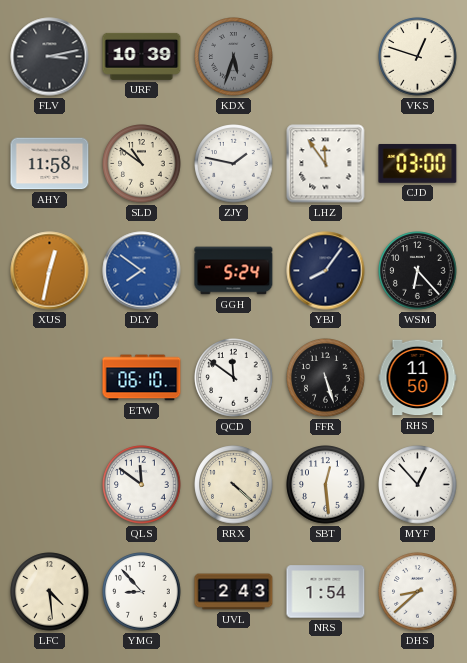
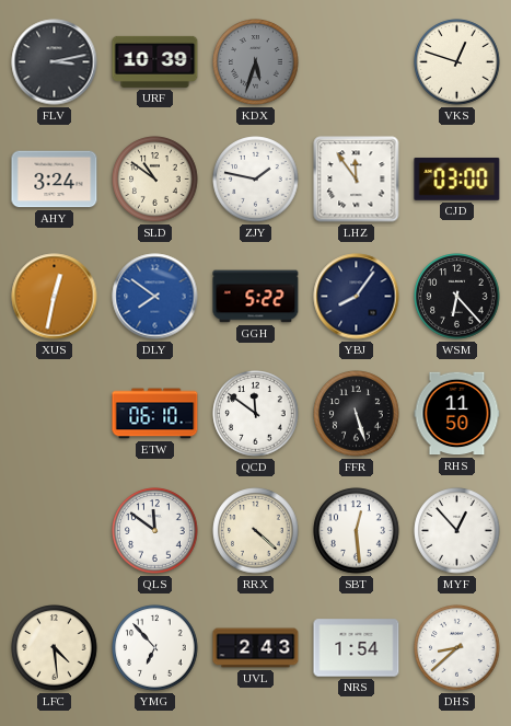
AHY: 11:58 -> 3:24
GGH: 5:24 -> 5:22
YMG: 8:53 -> 6:53
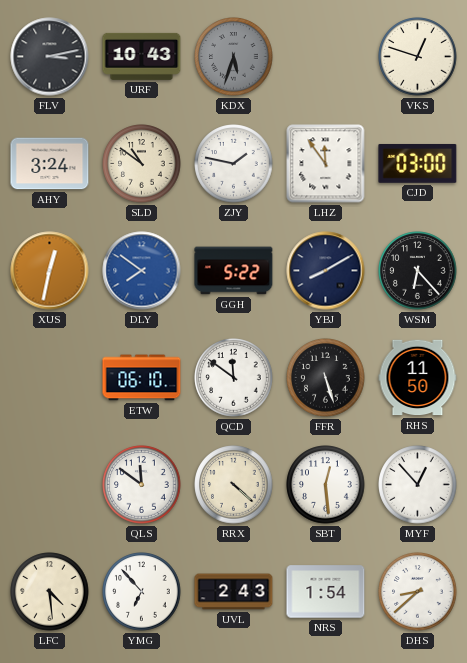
URF: 10:39 -> 10:43
YBJ: 8:06 -> 8:10
